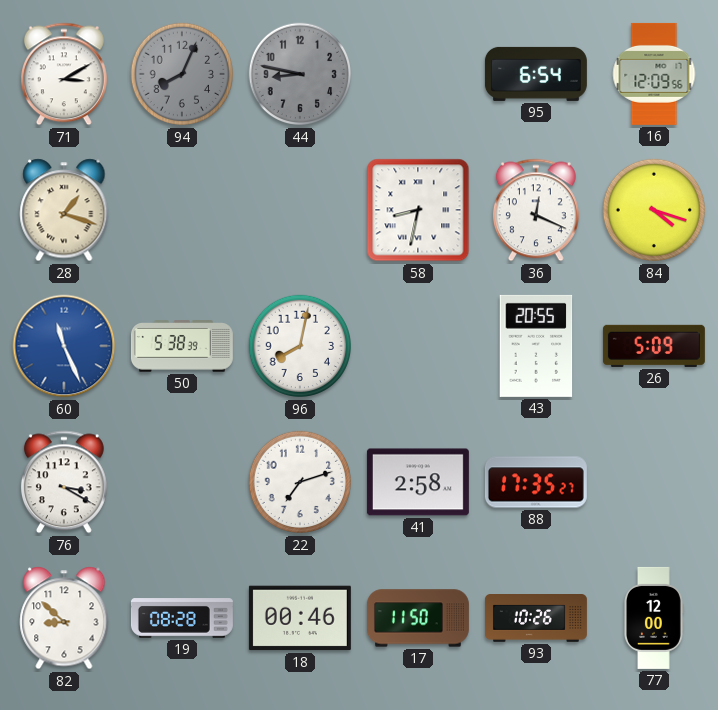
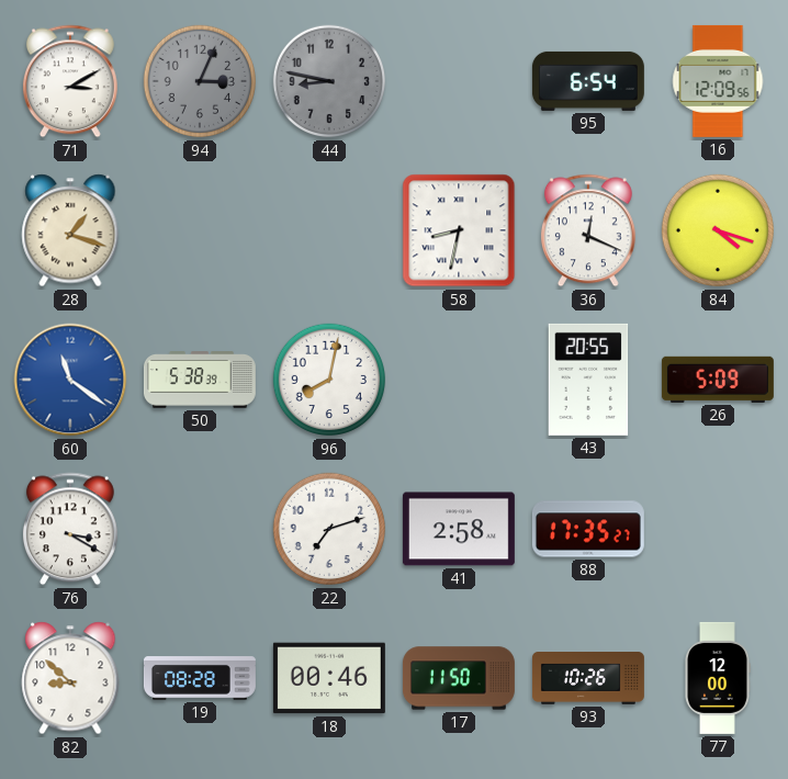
94: 8:04 -> 3:04
60: 11:26 -> 11:21
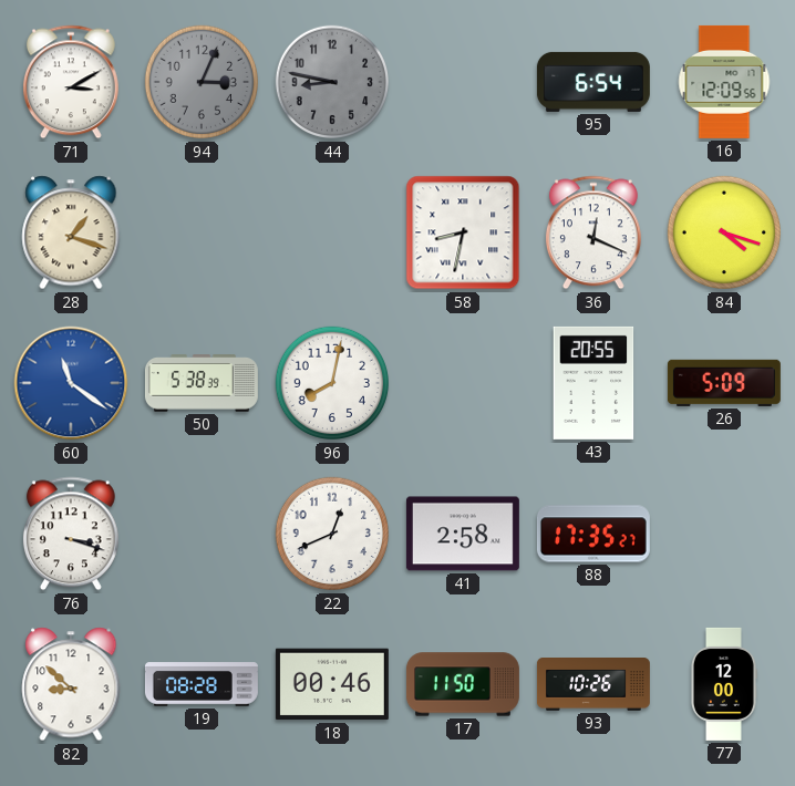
76: 3:20 -> 3:18
22: 7:12 -> 12:41
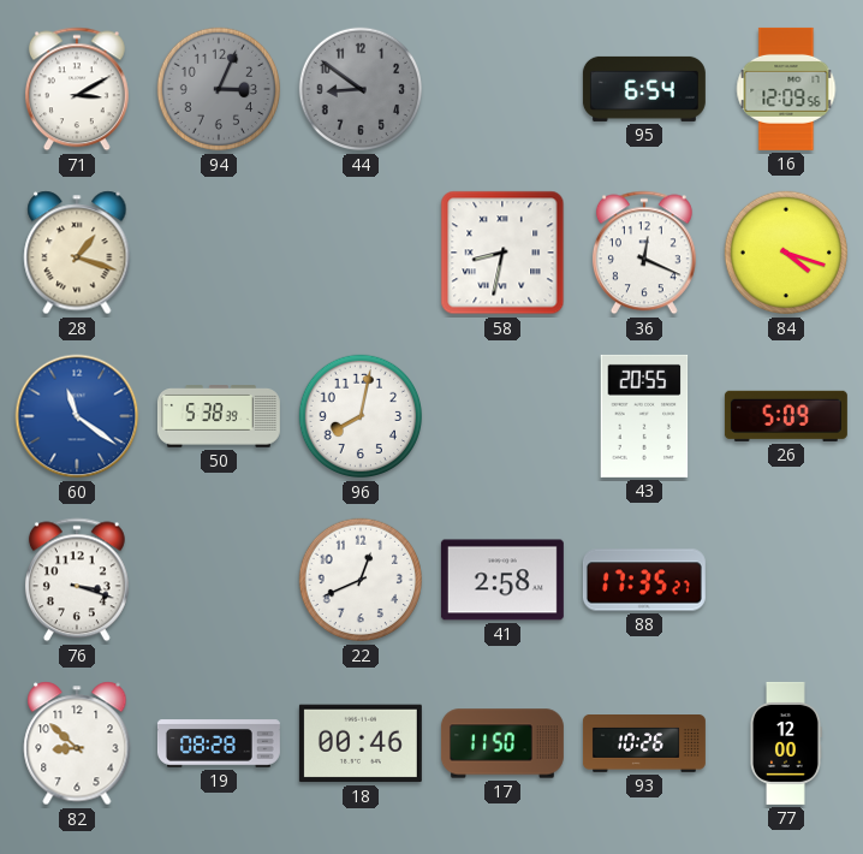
44: 8:47 -> 8:51
